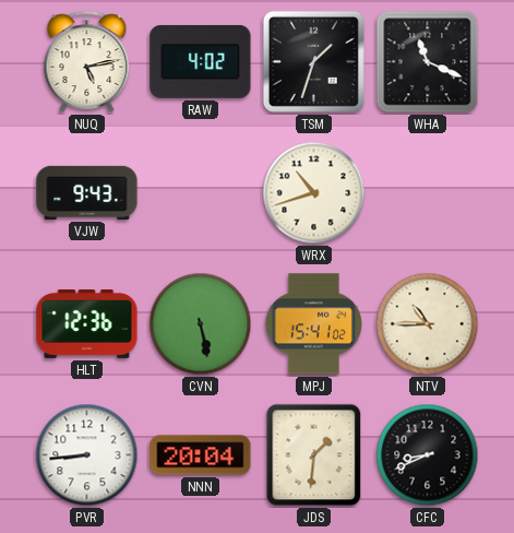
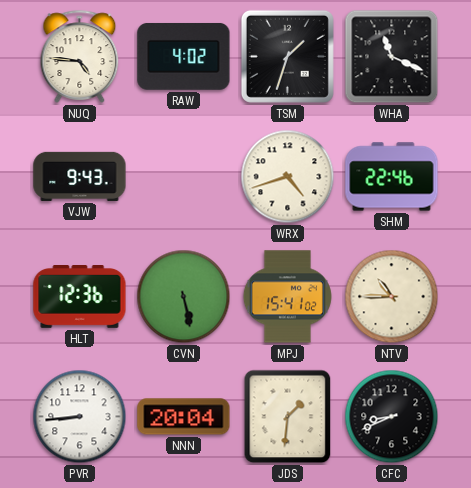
NUQ: 5:13 -> 4:46
WRX: 10:42 -> 4:42
SHM: none -> 22:46
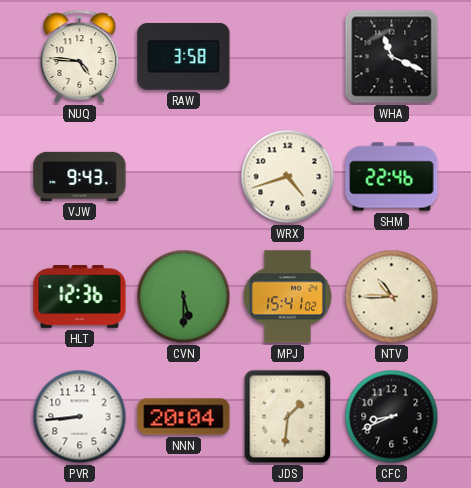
RAW: 4:02 -> 3:58
TSM: 1:33 -> none
CVN: 5:28 -> 5:30
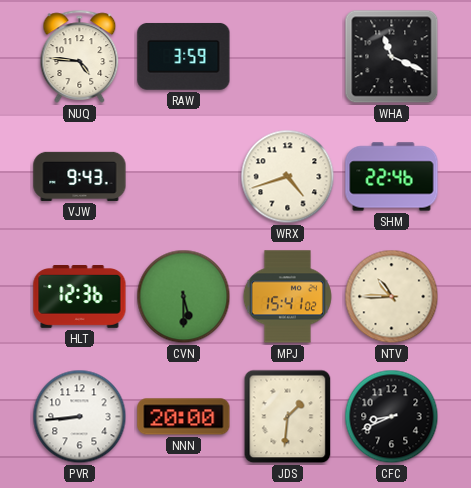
RAW: 3:58 -> 3:59
NNN: 20:04 -> 20:00
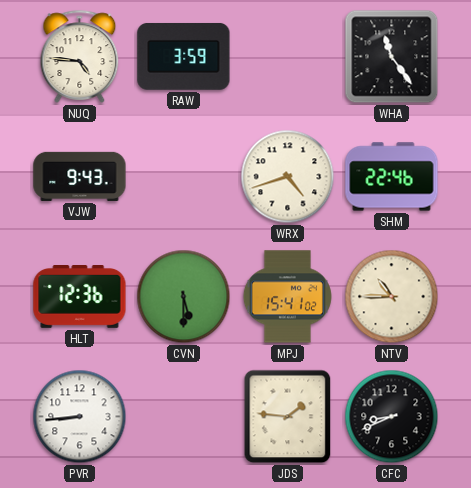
WHA: 11:19 -> 11:24
NNN: 20:00 -> none
JDS: 1:31 -> 1:46
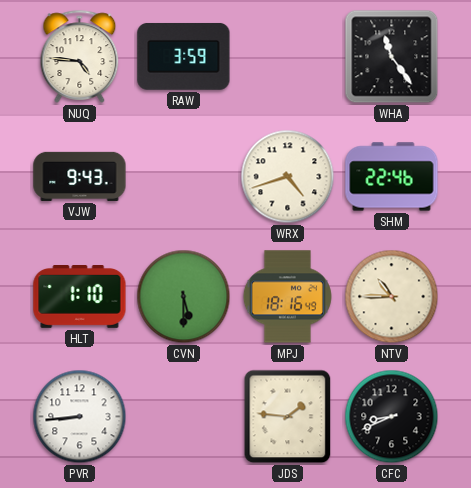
HLT: 12:36 -> 1:10
MPJ: 15:41 -> 18:16
